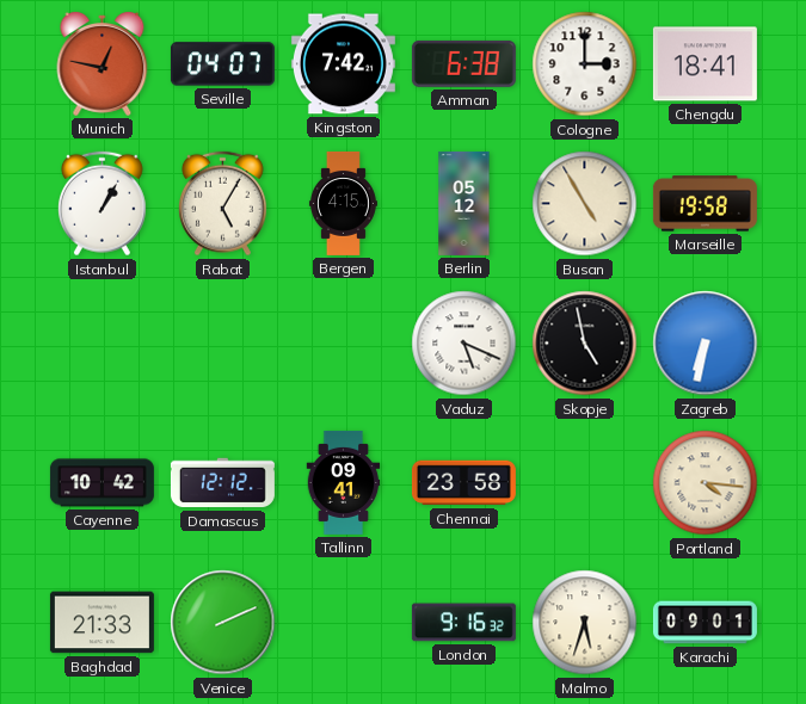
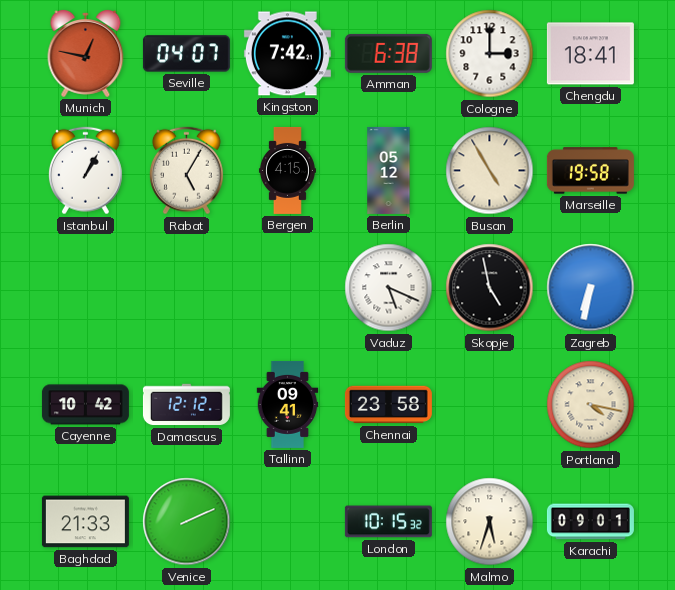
Portland: 4:16 -> 4:17
London: 9:16 -> 10:15
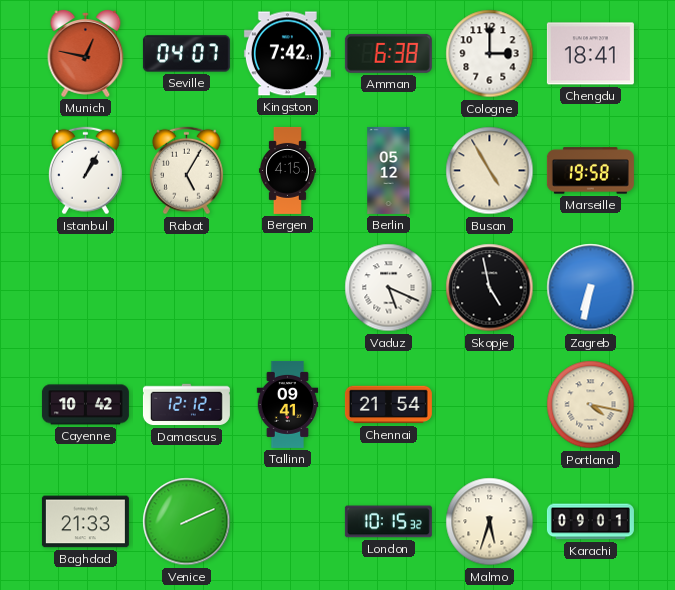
Chennai: 23:58 -> 21:54
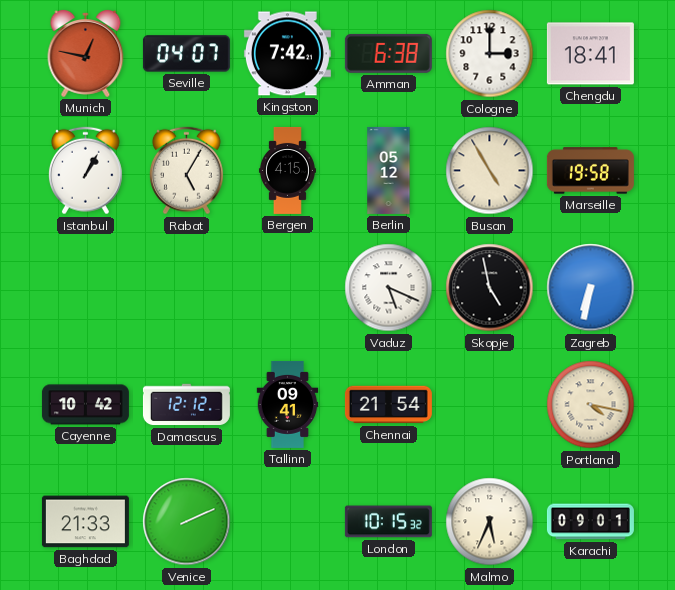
Malmo: 5:33 -> 5:34
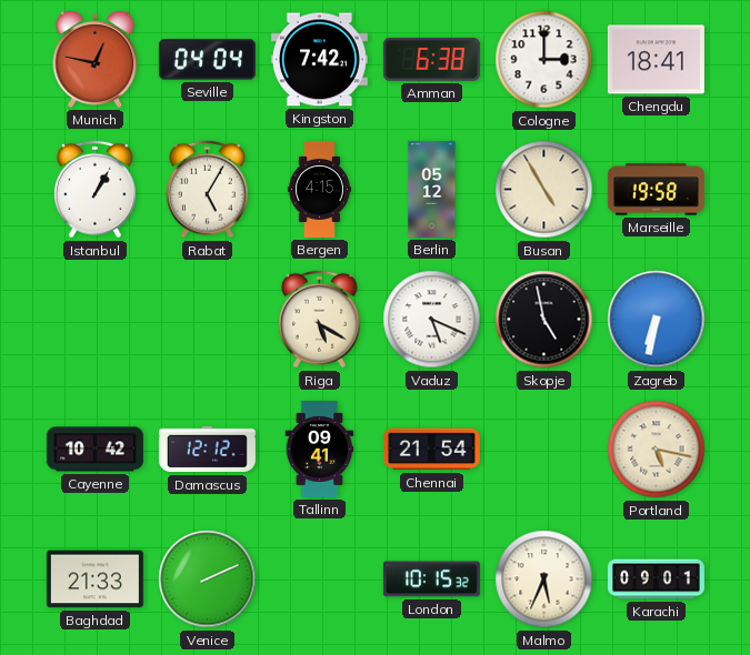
Seville: 04:07 -> 04:04
Riga: none -> 5:20
Portland: 4:17 -> 5:17
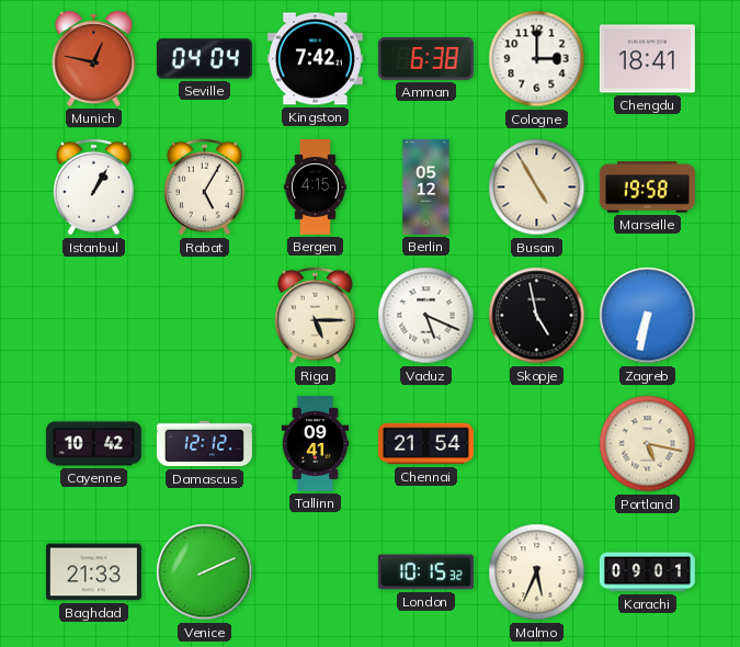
Riga: 5:20 -> 5:15
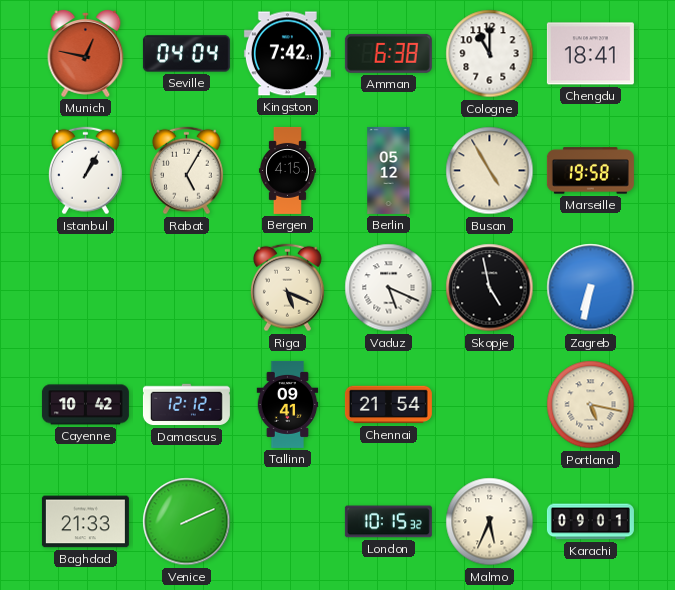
Cologne: 3:00 -> 11:00
Riga: 5:15 -> 5:19
